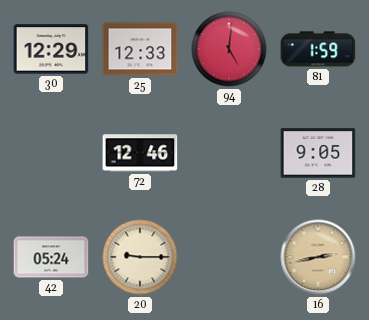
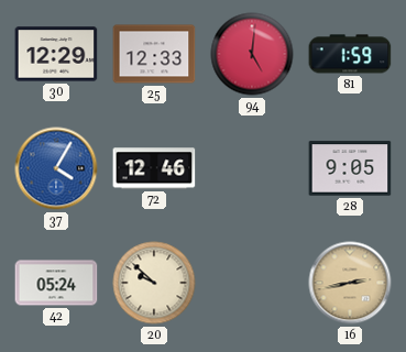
37: none -> 4:05
20: 9:15 -> 9:52
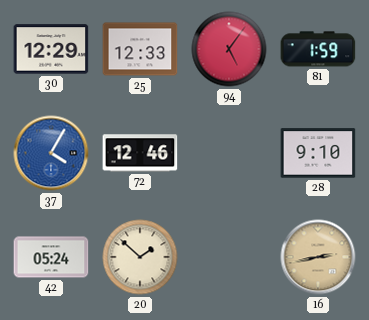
94: 5:01 -> 5:06
28: 9:05 -> 9:10
20: 9:52 -> 1:52
